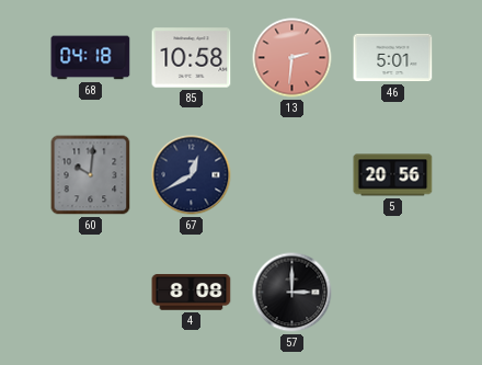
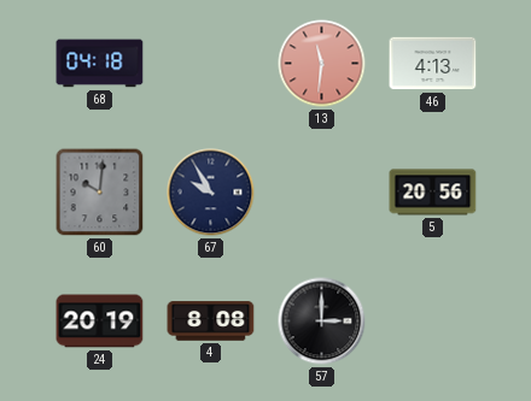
85: 10:58 -> none
13: 2:31 -> 11:31
46: 5:01 -> 4:13
67: 12:40 -> 9:55
24: none -> 20:19
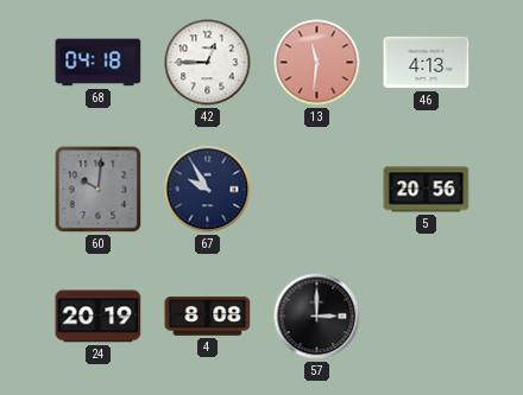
42: none -> 12:45
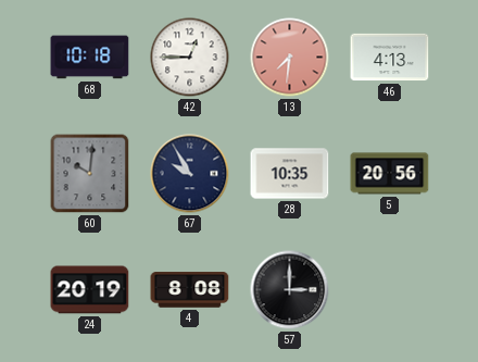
68: 04:18 -> 10:18
13: 11:31 -> 7:31
28: none -> 10:35
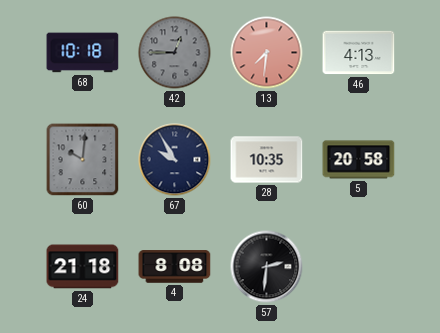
42 dial: white -> grey
5: 20:56 -> 20:58
24: 20:19 -> 21:18
57: 3:00 -> 2:31
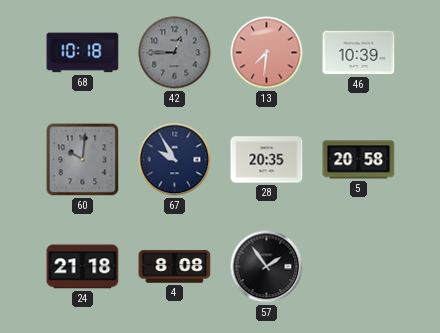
46: 4:13 -> 10:39
28: 10:35 -> 20:35
57: 2:31 -> 1:54
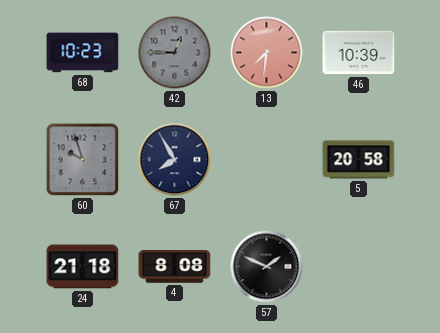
68: 10:18 -> 10:23
60: 10:01 -> 9:57
67: 9:55 -> 7:55
28: 20:35 -> none
57: 1:54 -> 1:49
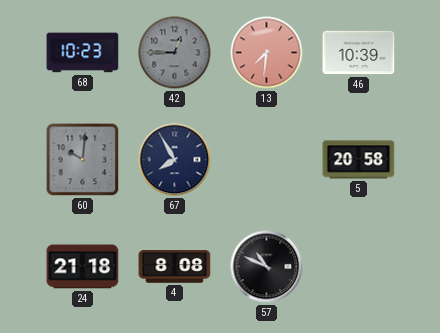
60: 9:57 -> 10:01
57: 1:49 -> 10:49
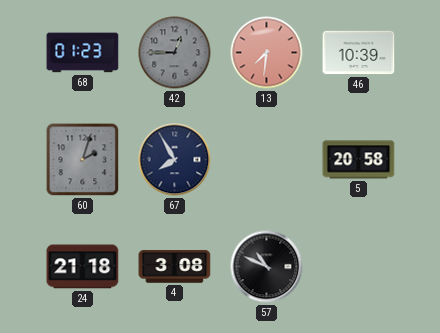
68: 10:23 -> 01:23
60: 10:01 -> 2:03
4: 8:08 -> 3:08
